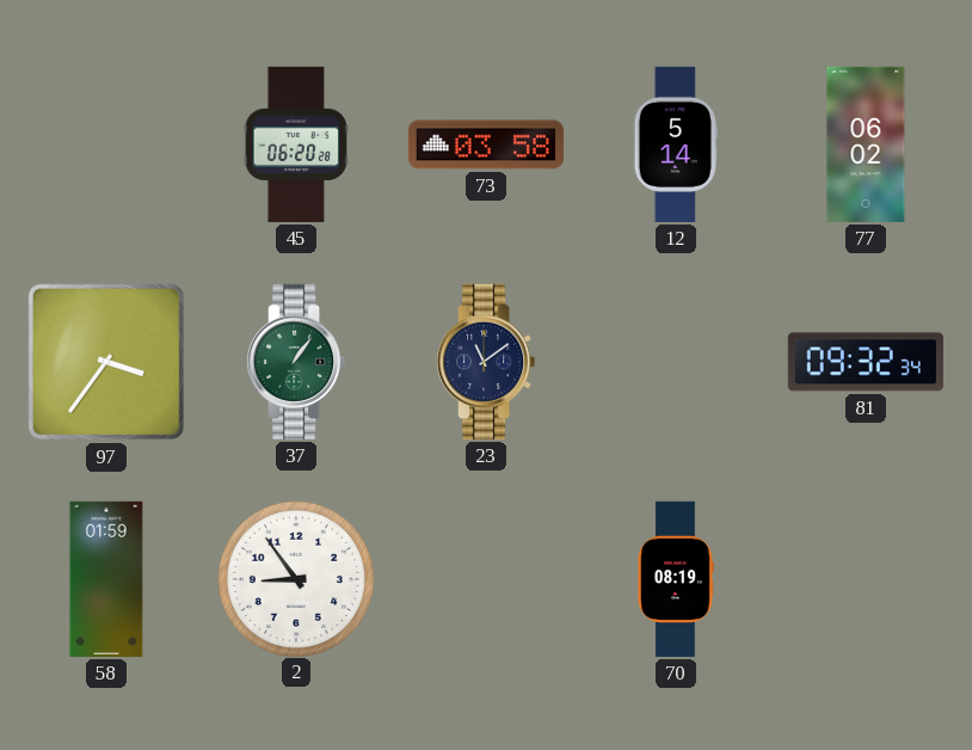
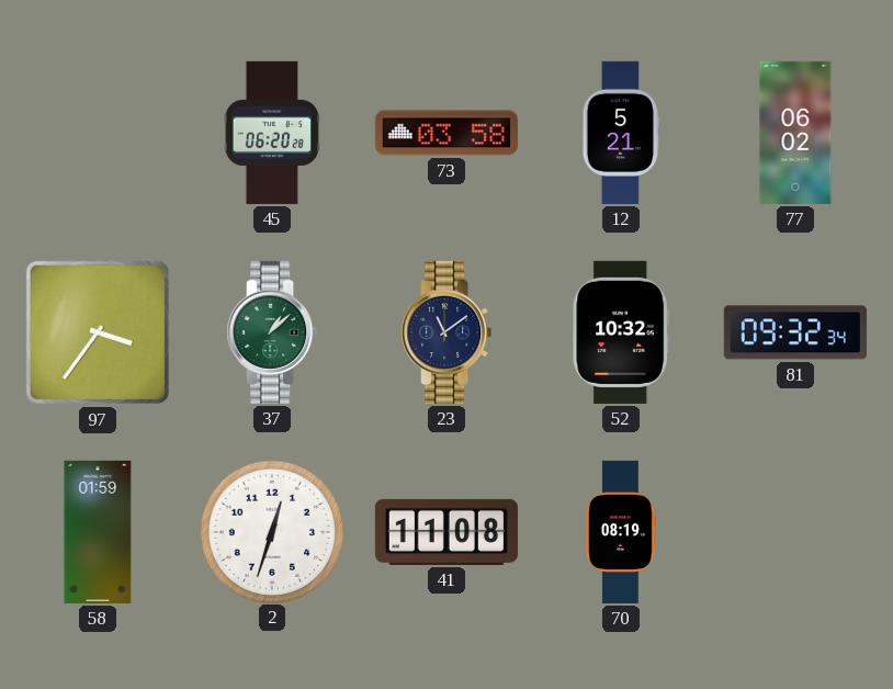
12: 5:14 -> 5:21
37: 1:06 -> 1:08
52: none -> 10:32
2: 8:54 -> 12:33
41: none -> 11:08
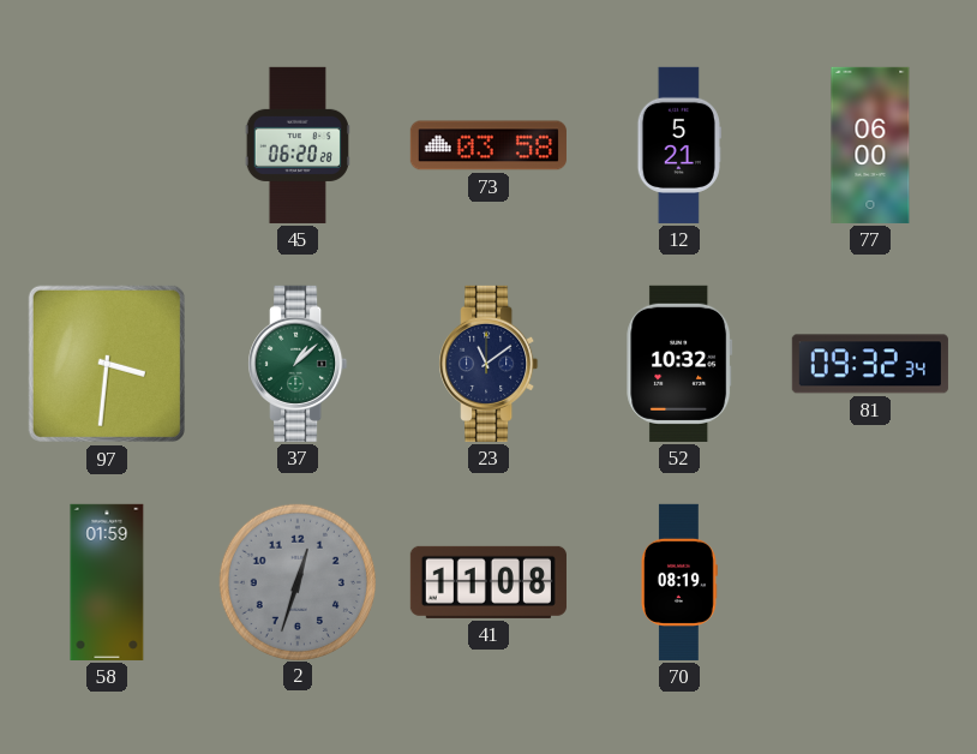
77: 06:02 -> 06:00
97: 3:36 -> 3:31
2 dial: white -> grey
